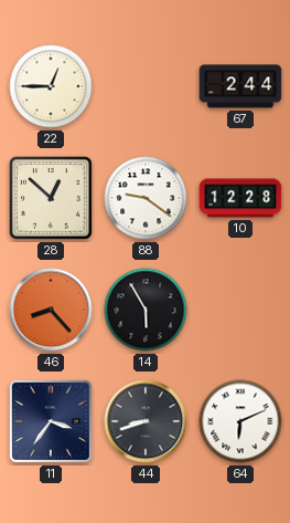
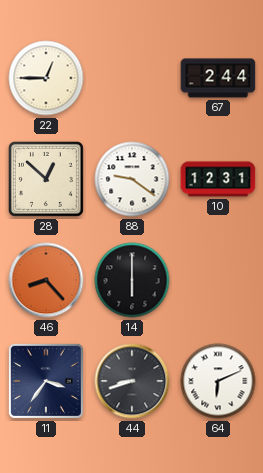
10: 12:28 -> 12:31
14: 5:55 -> 6:00
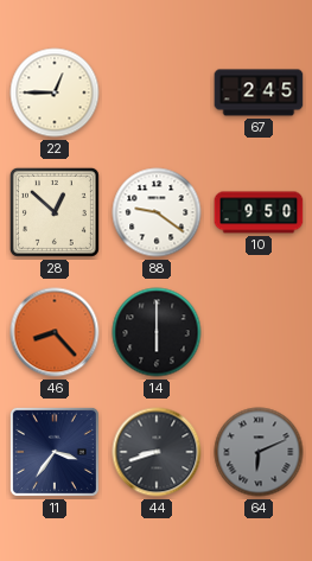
67: 2:44 -> 2:45
10: 12:31 -> 9:50
64 dial: white -> grey
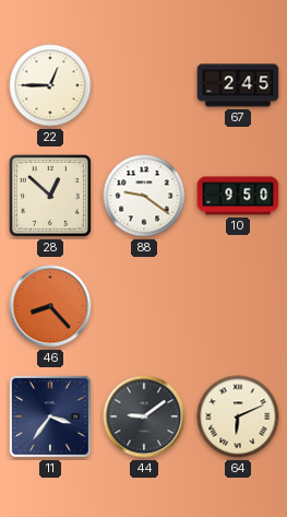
14: 6:00 -> none
44: 8:42 -> 9:09
64 dial: grey -> cream
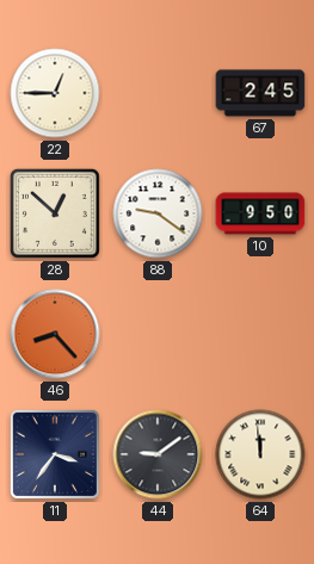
64: 6:11 -> 11:59
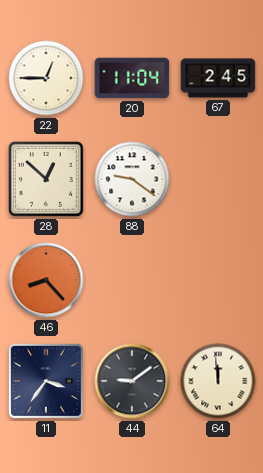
20: none -> 11:04
10: 9:50 -> none
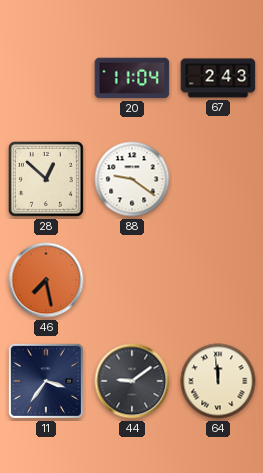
22: 12:45 -> none
67: 2:45 -> 2:43
46: 8:23 -> 7:28
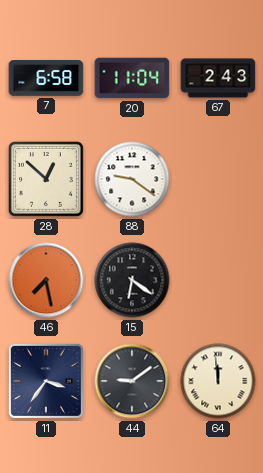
7: none -> 6:58
15: none -> 6:21
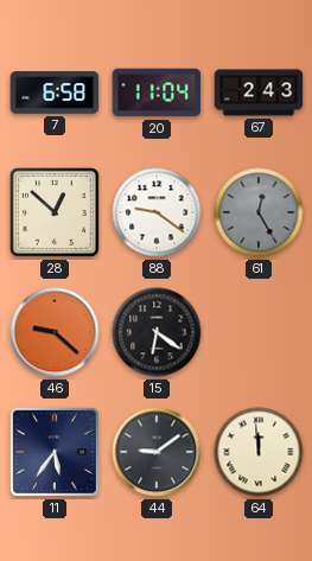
61: none -> 12:25
46: 7:28 -> 9:22
11: 3:36 -> 5:36
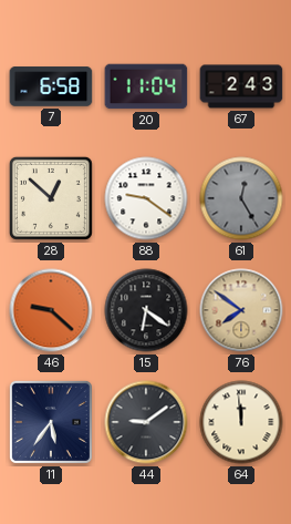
76: none -> 7:51
